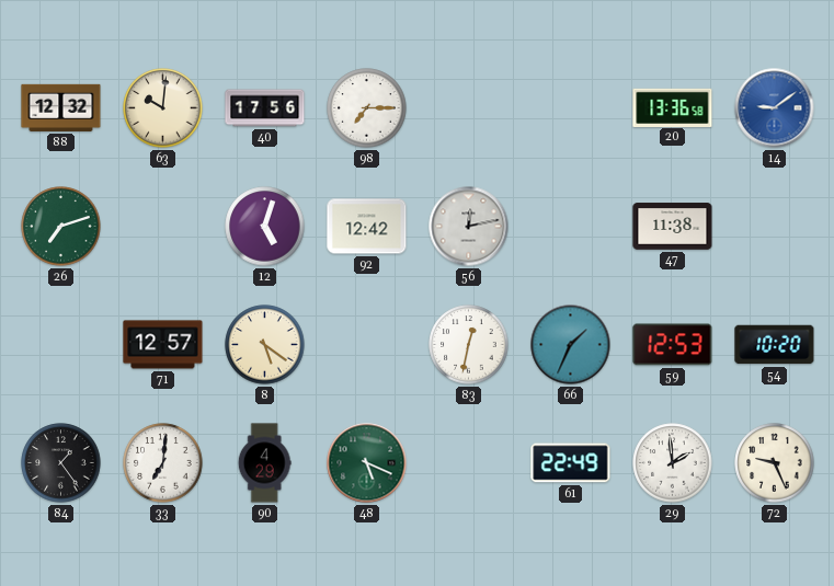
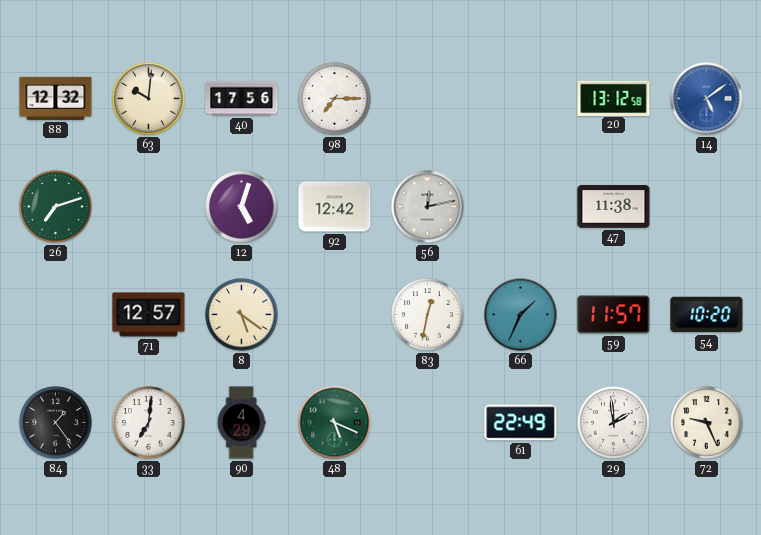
20: 13:36 -> 13:12
14: 9:09 -> 5:09
59: 12:53 -> 11:57
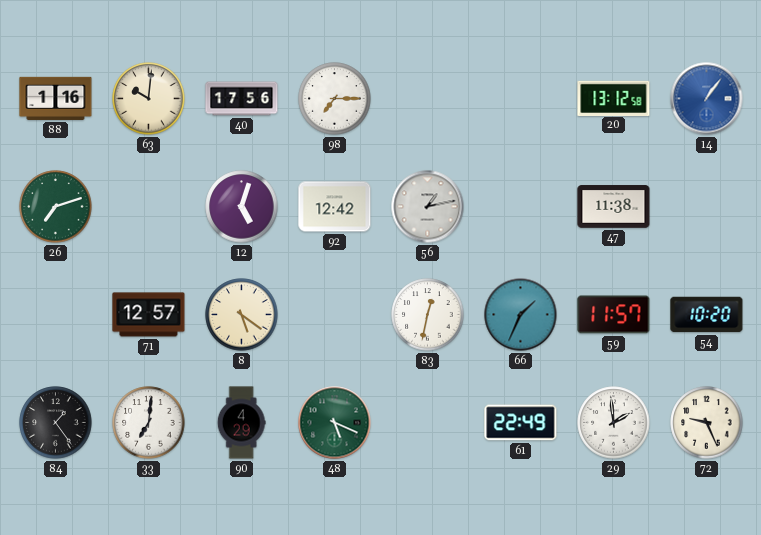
88: 12:32 -> 1:16
14: 5:09 -> 1:06
56: 12:13 -> 1:13
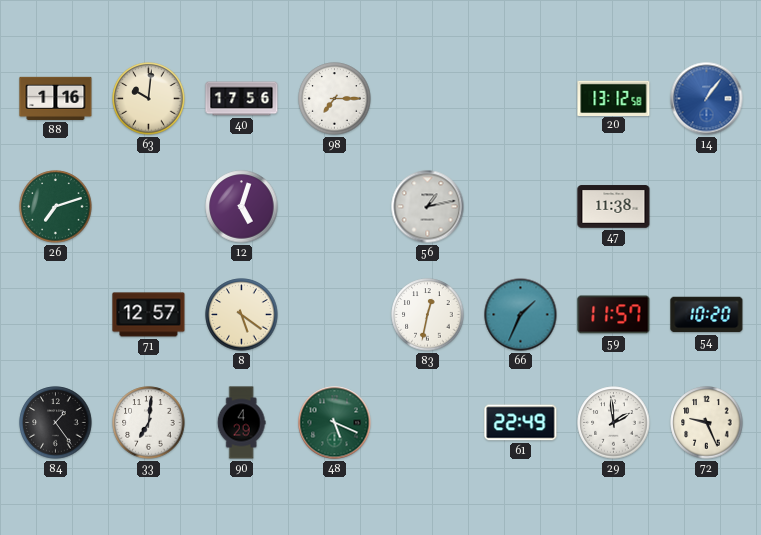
92: 12:42 -> none
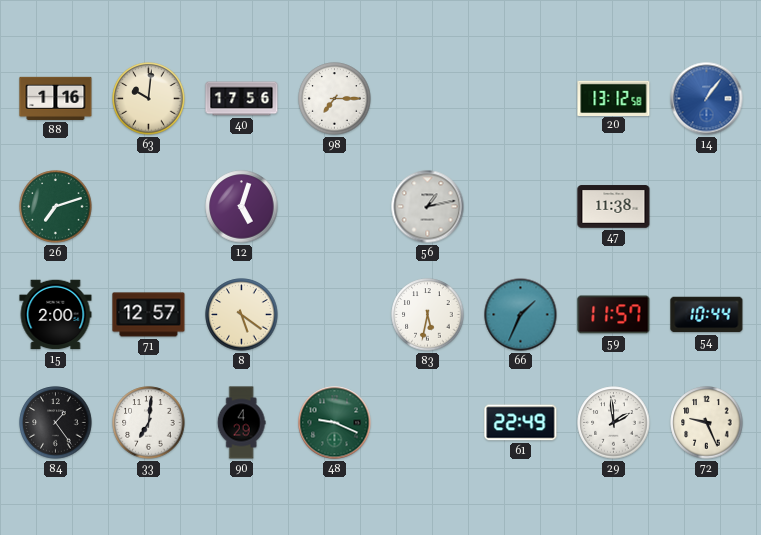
15: none -> 2:00
83: 12:32 -> 5:32
54: 10:20 -> 10:44
48: 5:19 -> 9:19
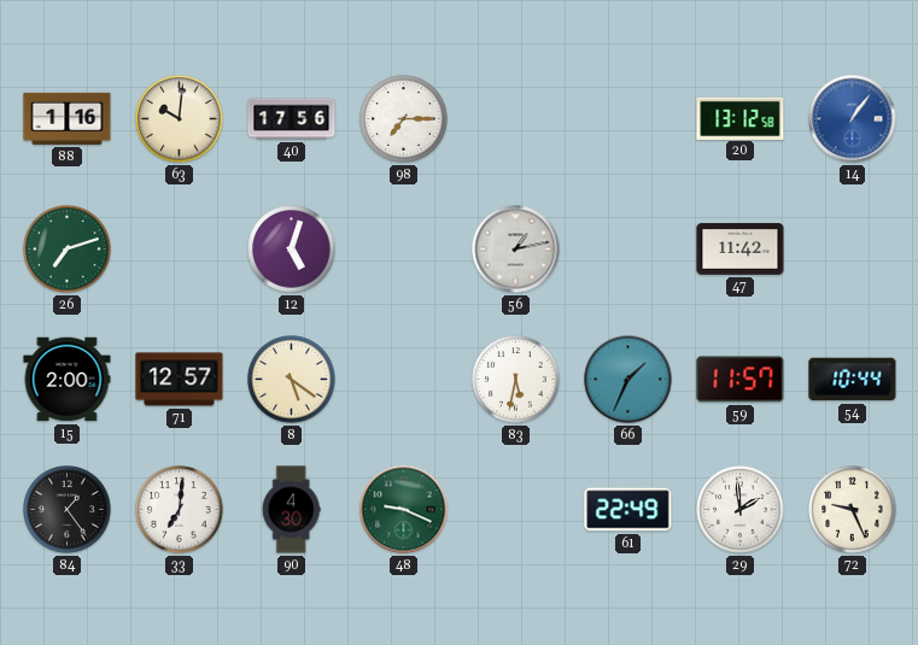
47: 11:38 -> 11:42
90: 4:29 -> 4:30
